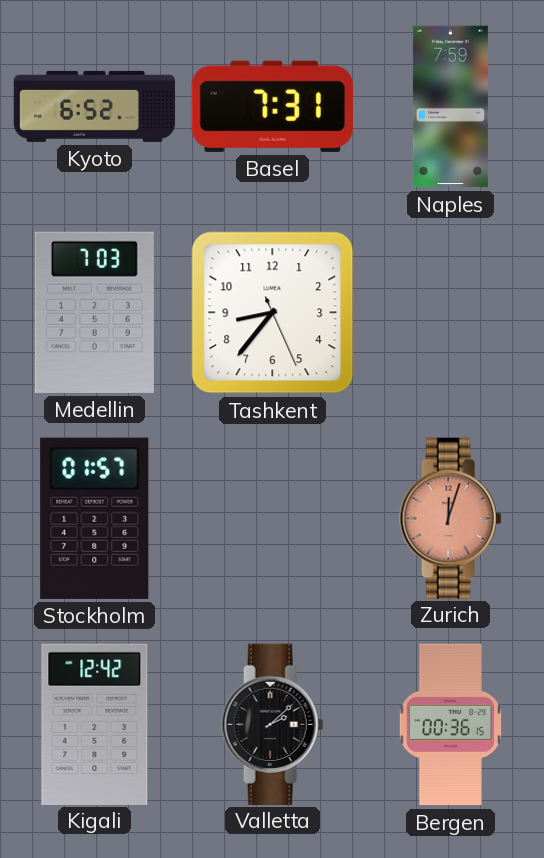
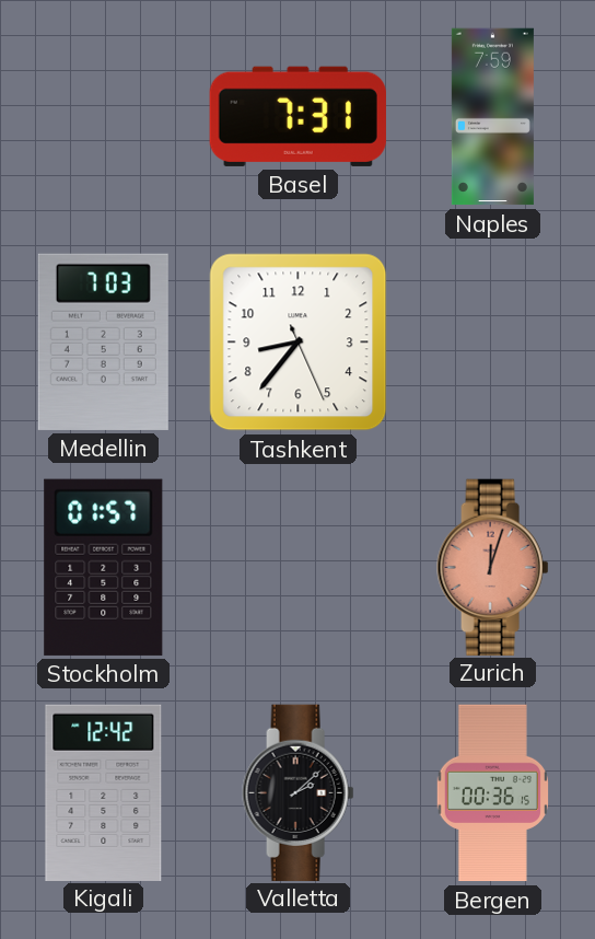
Kyoto: 6:52 -> none
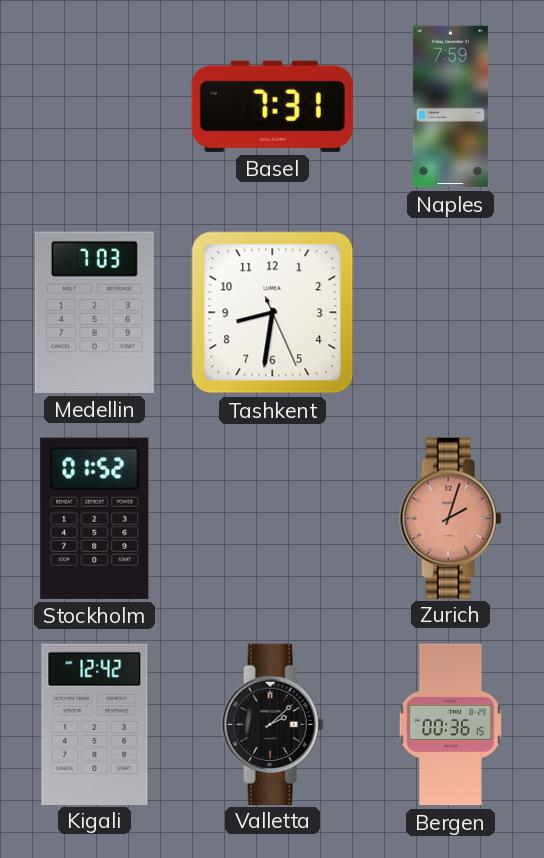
Tashkent: 8:36 -> 8:31
Stockholm: 01:57 -> 01:52
Zurich: 12:03 -> 2:03
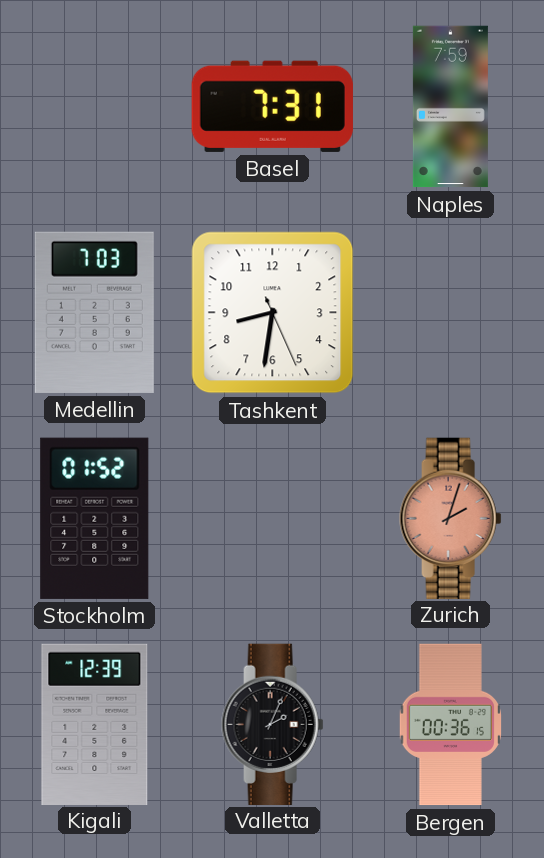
Kigali: 12:42 -> 12:39
Valletta: 2:08 -> 2:04
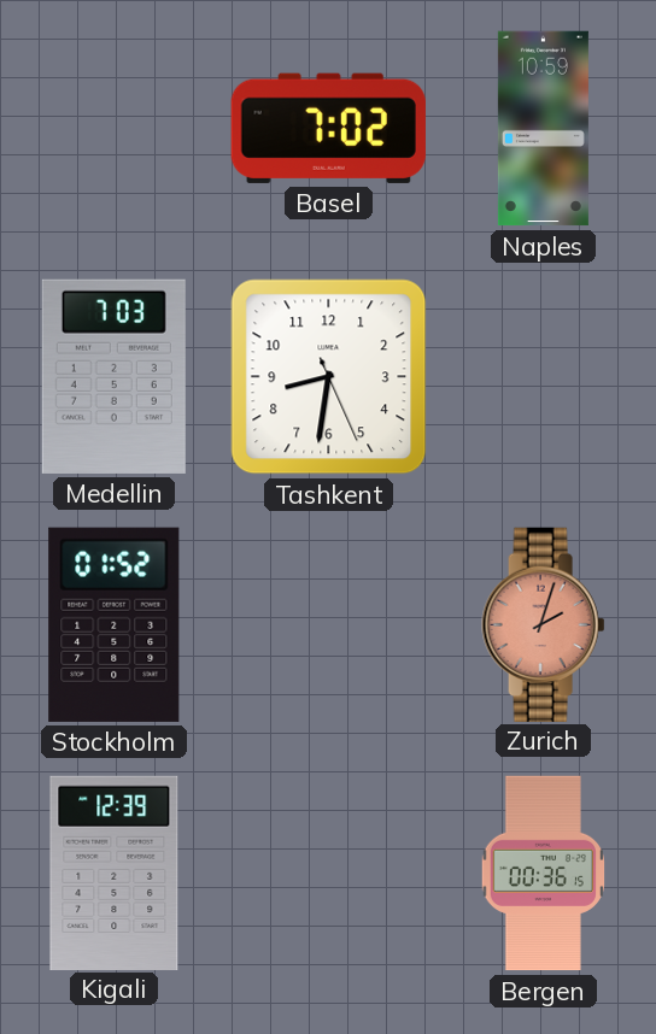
Basel: 7:31 -> 7:02
Naples: 7:59 -> 10:59
Valletta: 2:04 -> none
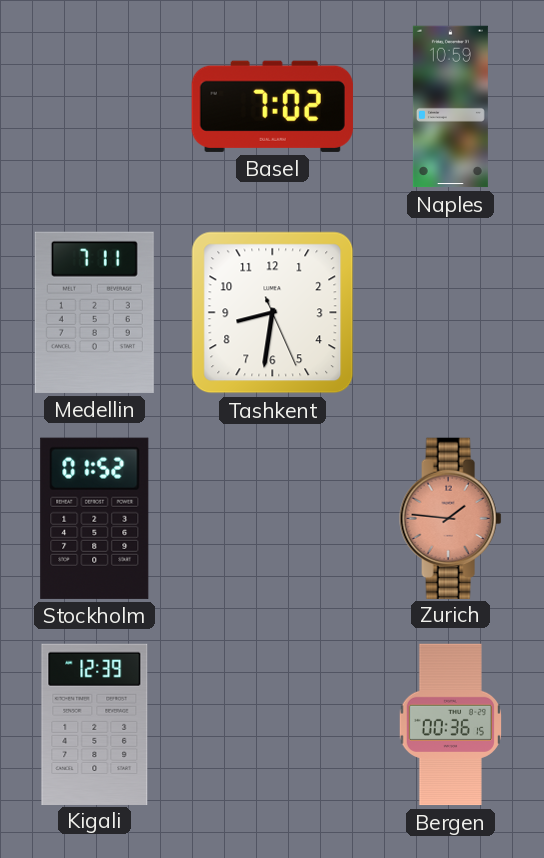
Medellin: 7:03 -> 7:11
Zurich: 2:03 -> 1:46
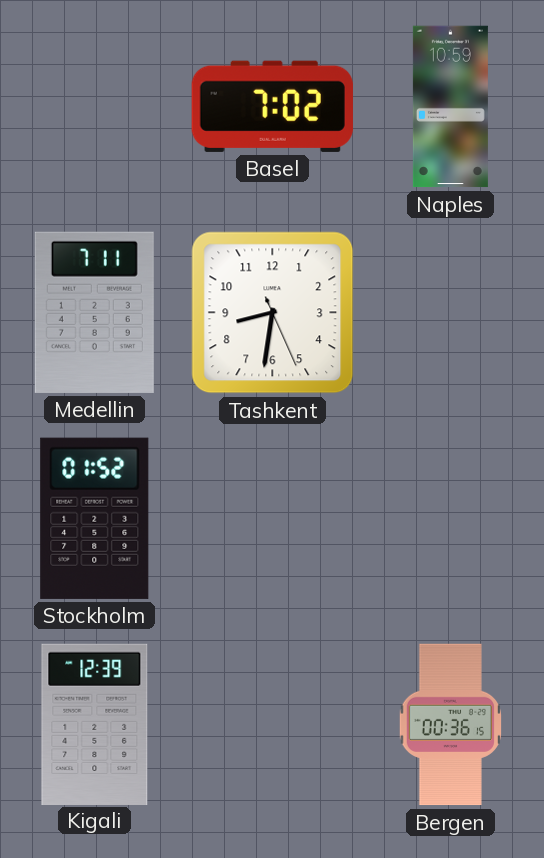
Zurich: 1:46 -> none
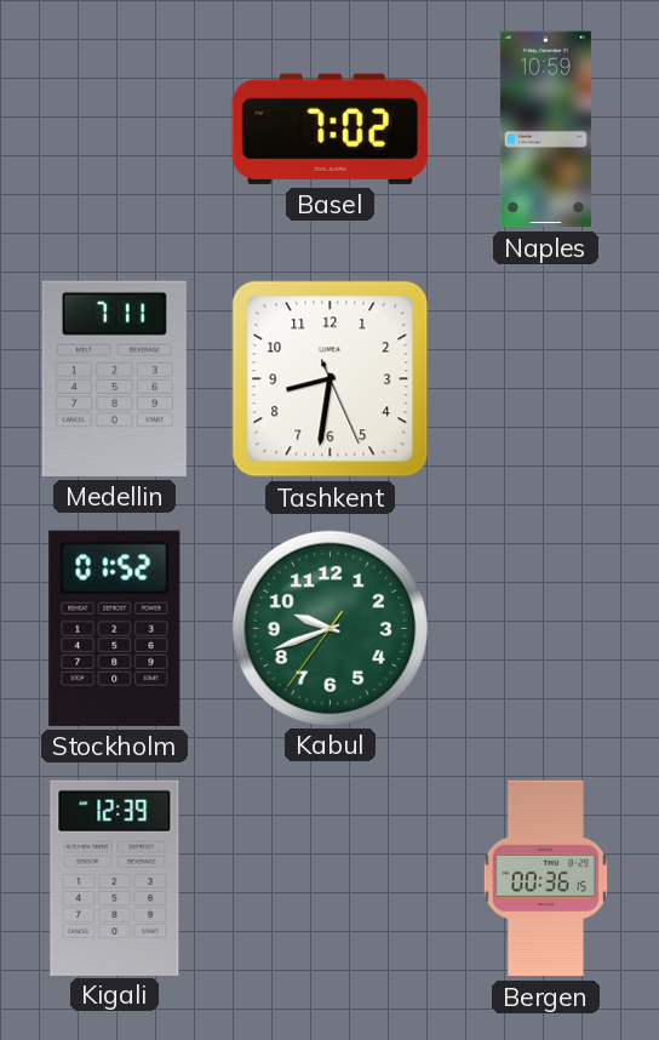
Kabul: none -> 9:41
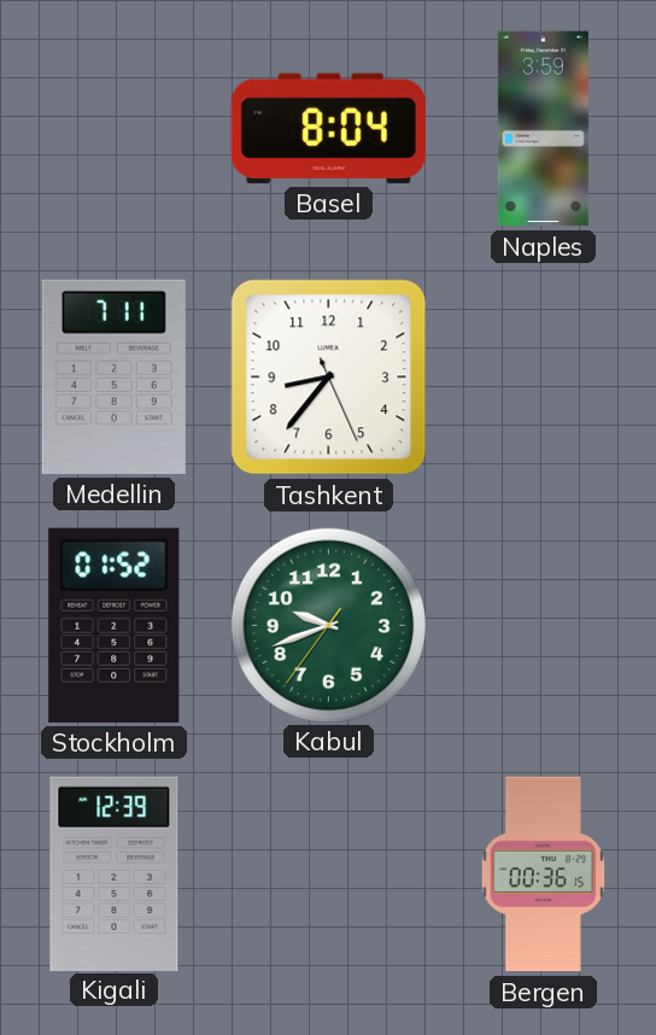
Basel: 7:02 -> 8:04
Naples: 10:59 -> 3:59
Tashkent: 8:31 -> 8:36
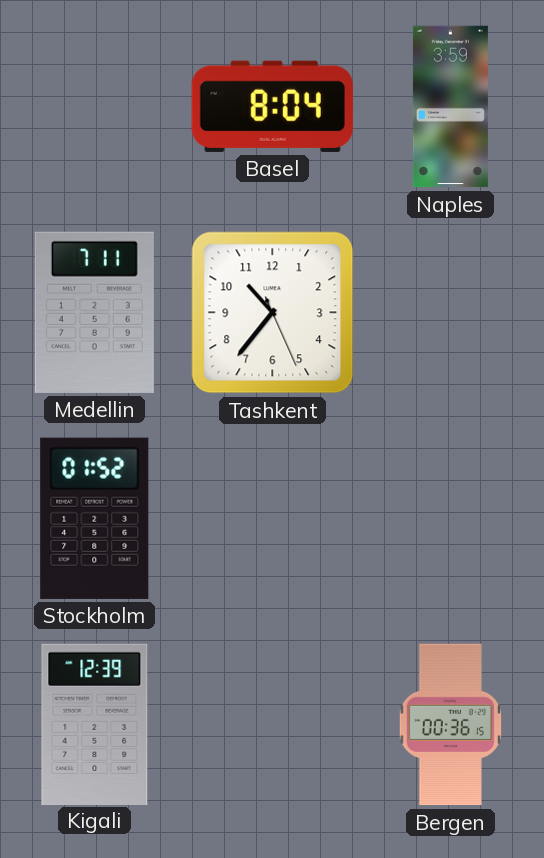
Tashkent: 8:36 -> 10:36
Kabul: 9:41 -> none
